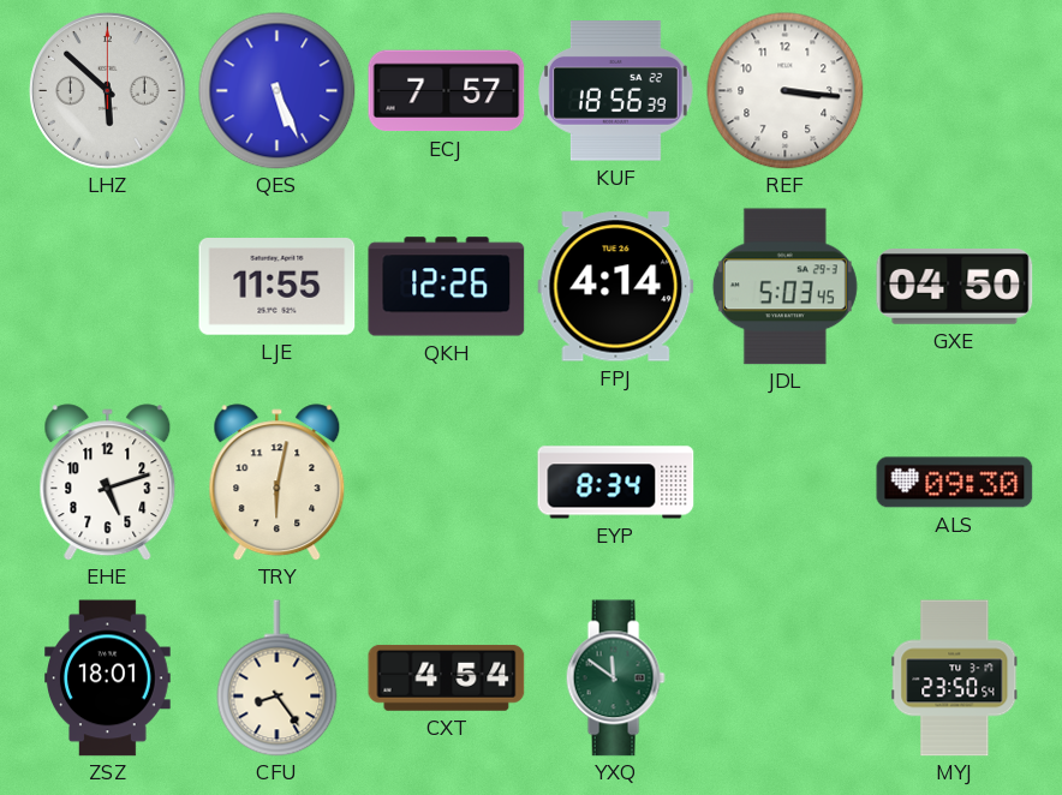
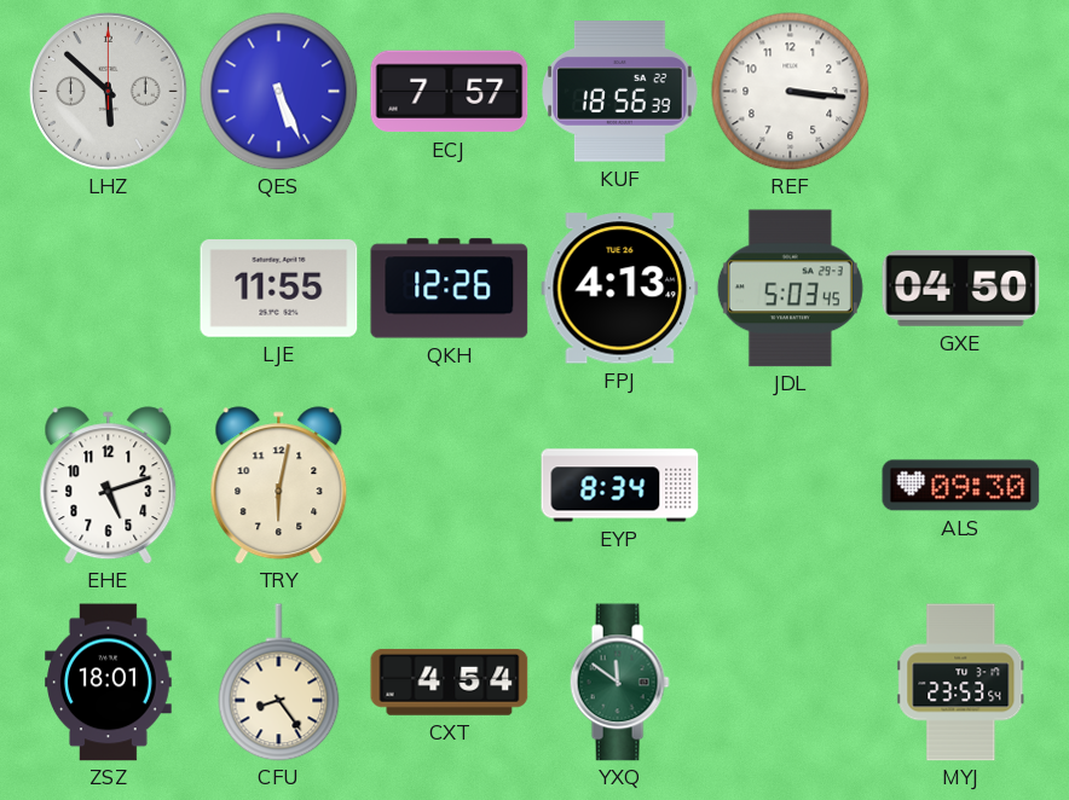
FPJ: 4:14 -> 4:13
MYJ: 23:50 -> 23:53
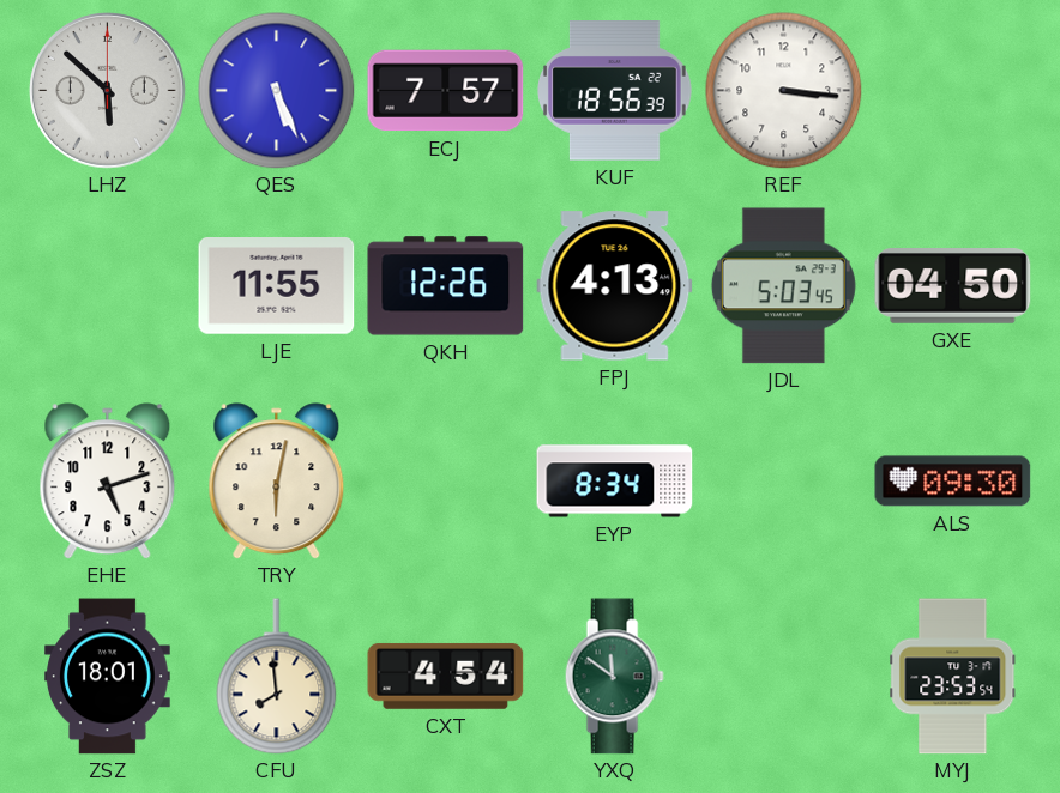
CFU: 8:24 -> 7:59
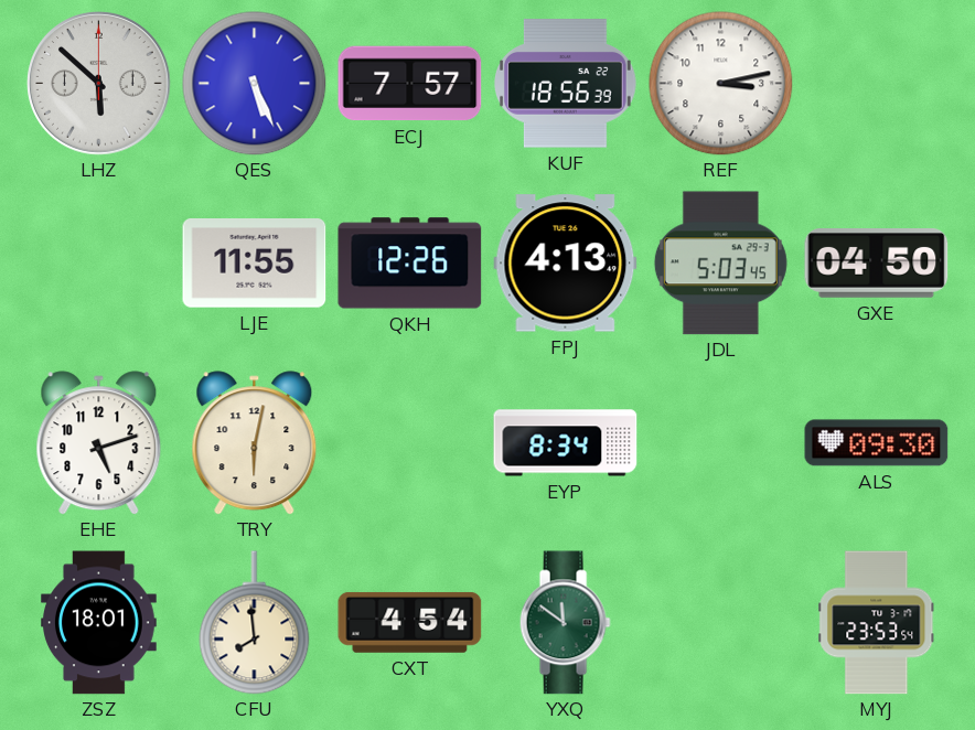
REF: 3:16 -> 3:13
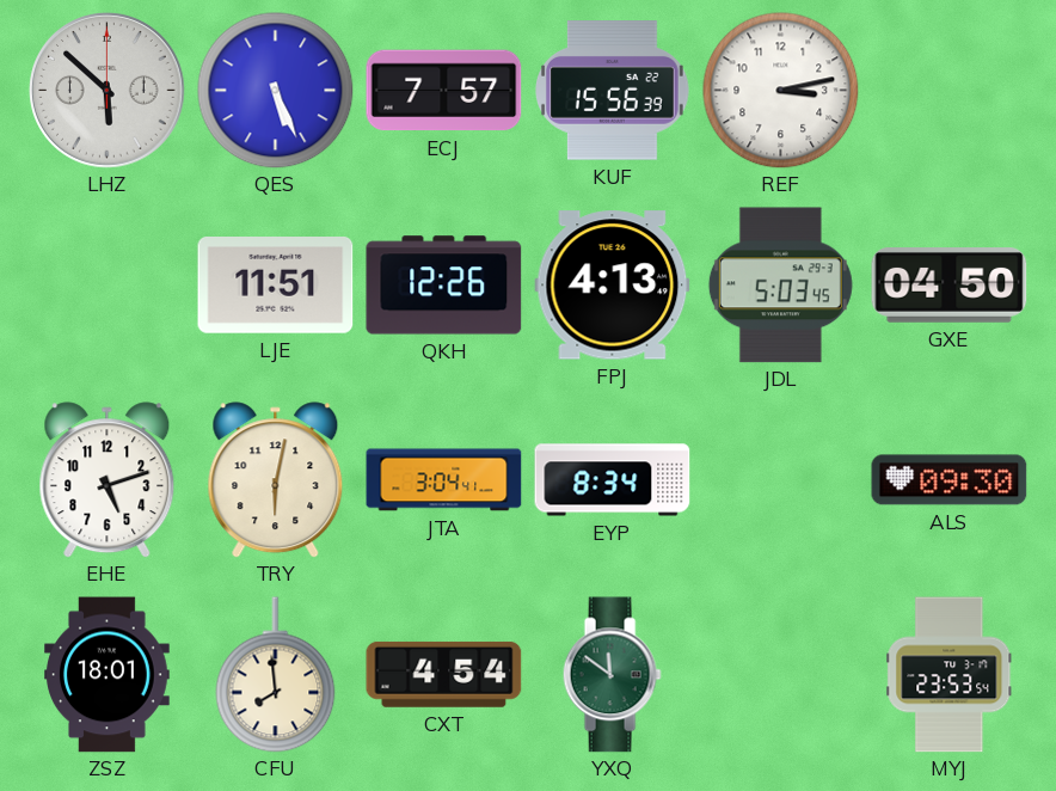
KUF: 18:56 -> 15:56
LJE: 11:55 -> 11:51
JTA: none -> 3:04
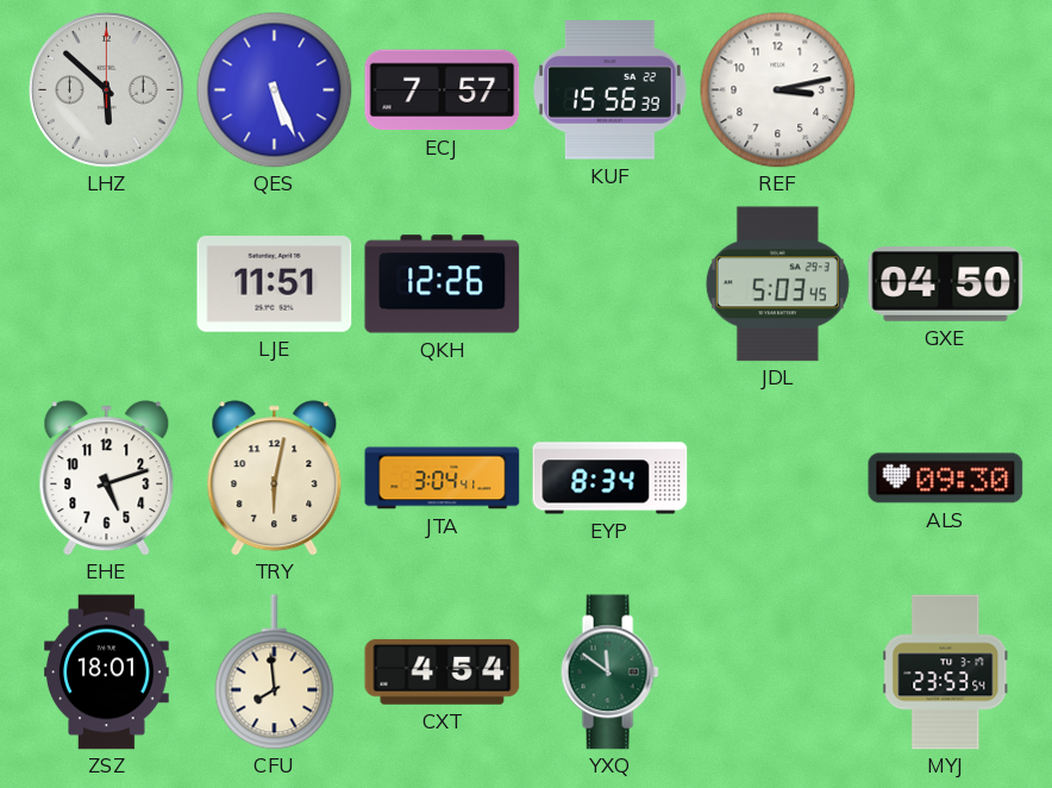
FPJ: 4:13 -> none
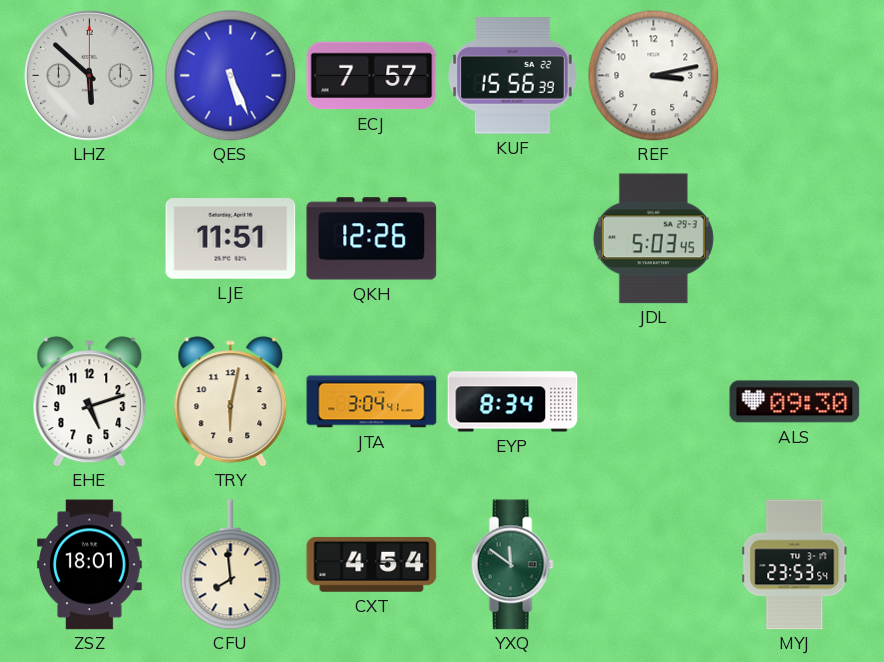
GXE: 04:50 -> none
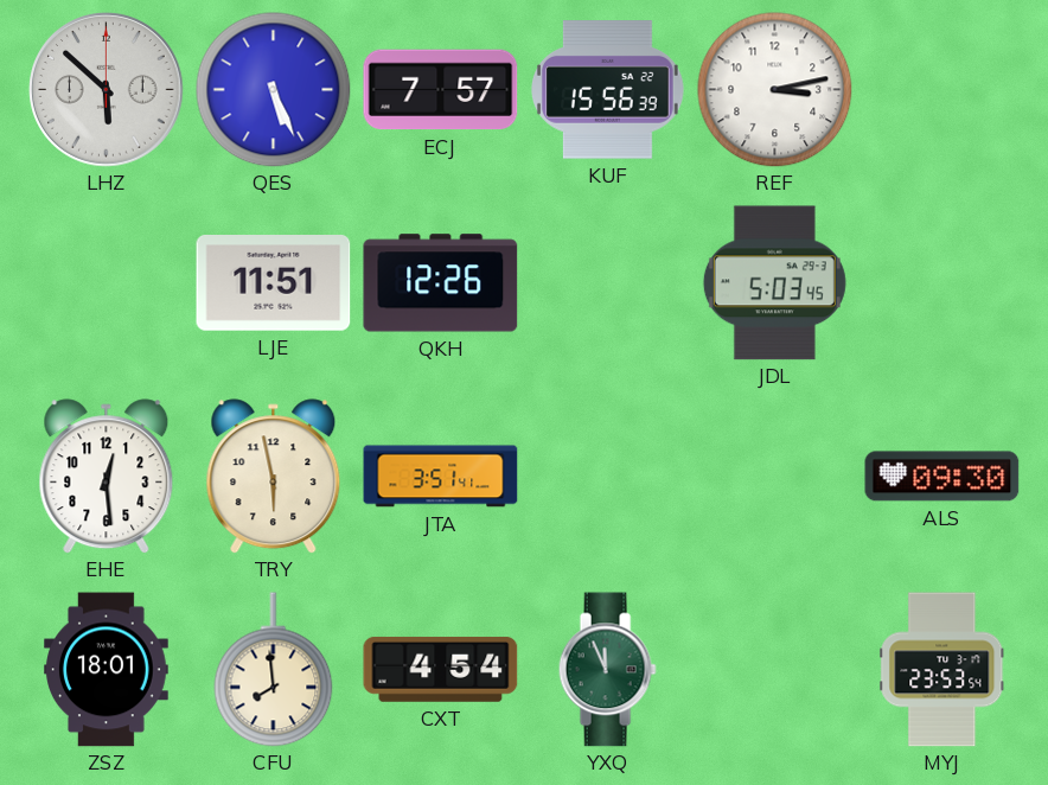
EHE: 5:12 -> 12:29
TRY: 6:02 -> 5:58
JTA: 3:04 -> 3:51
EYP: 8:34 -> none
YXQ: 11:51 -> 11:56
